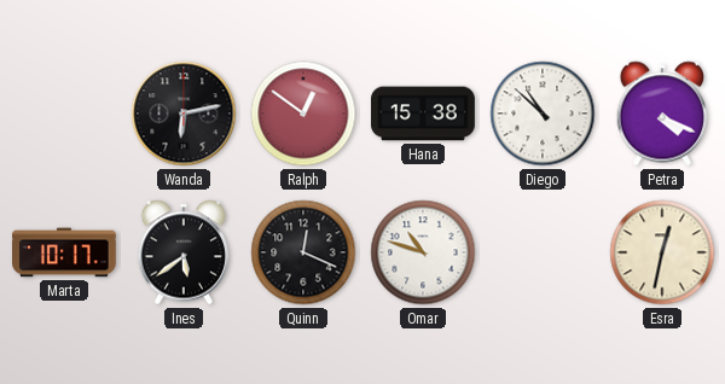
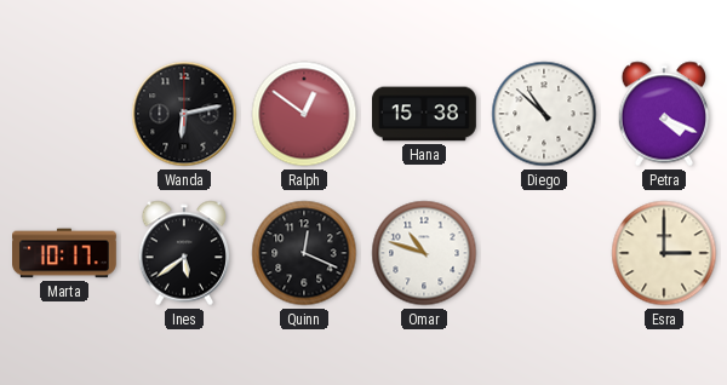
Esra: 12:32 -> 3:00
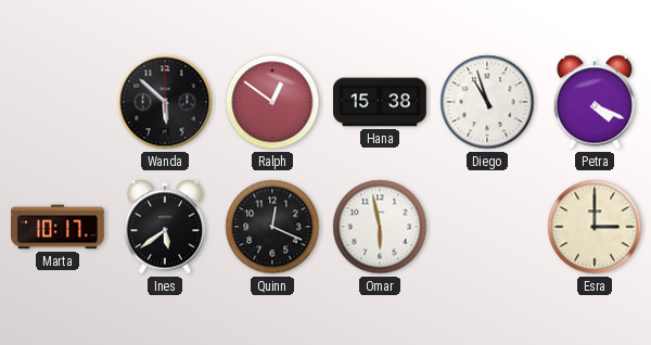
Wanda: 6:13 -> 5:52
Diego: 10:52 -> 10:57
Omar: 10:48 -> 5:58
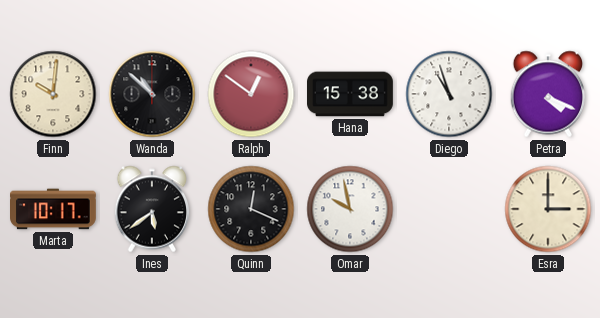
Finn: none -> 10:01
Wanda: 5:52 -> 10:52
Omar: 5:58 -> 9:58
